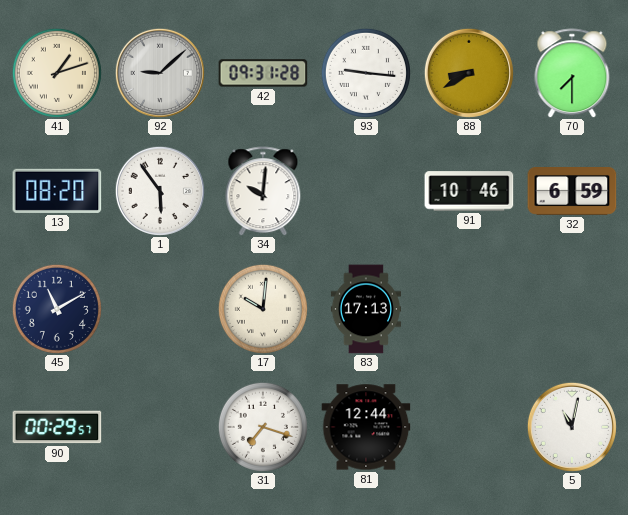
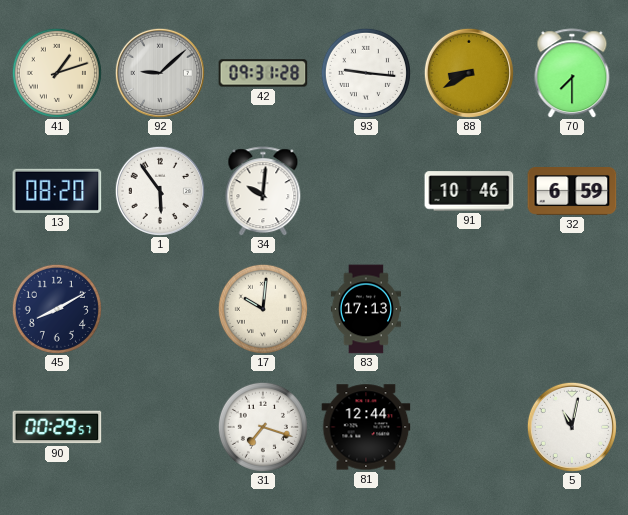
45: 11:10 -> 8:10
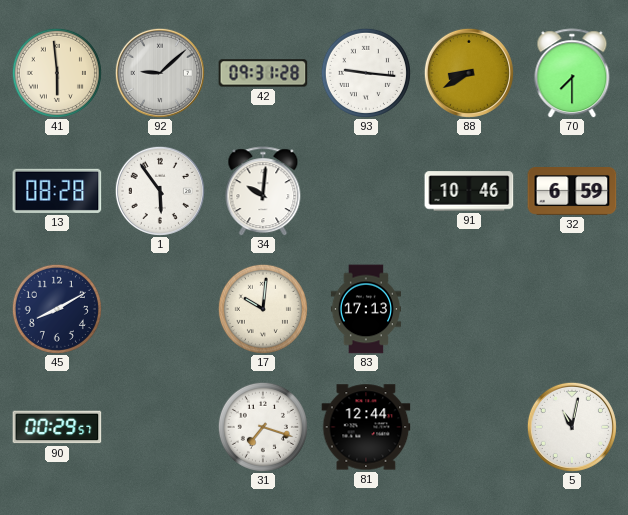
41: 1:12 -> 5:59
13: 08:20 -> 08:28
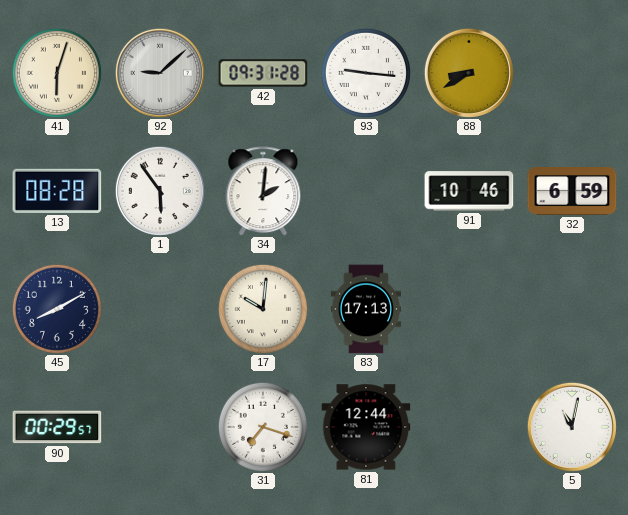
41: 5:59 -> 6:03
70: 7:30 -> none
34: 10:01 -> 2:01
